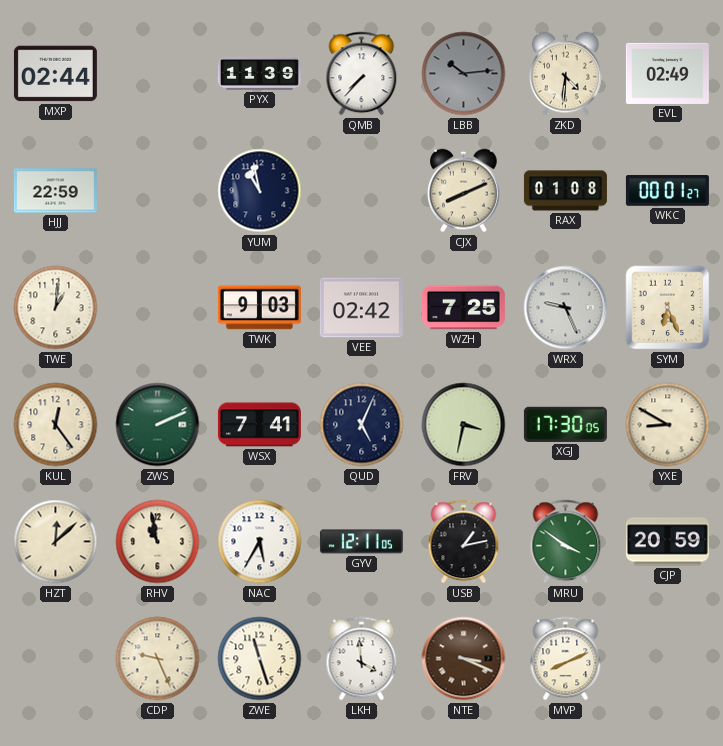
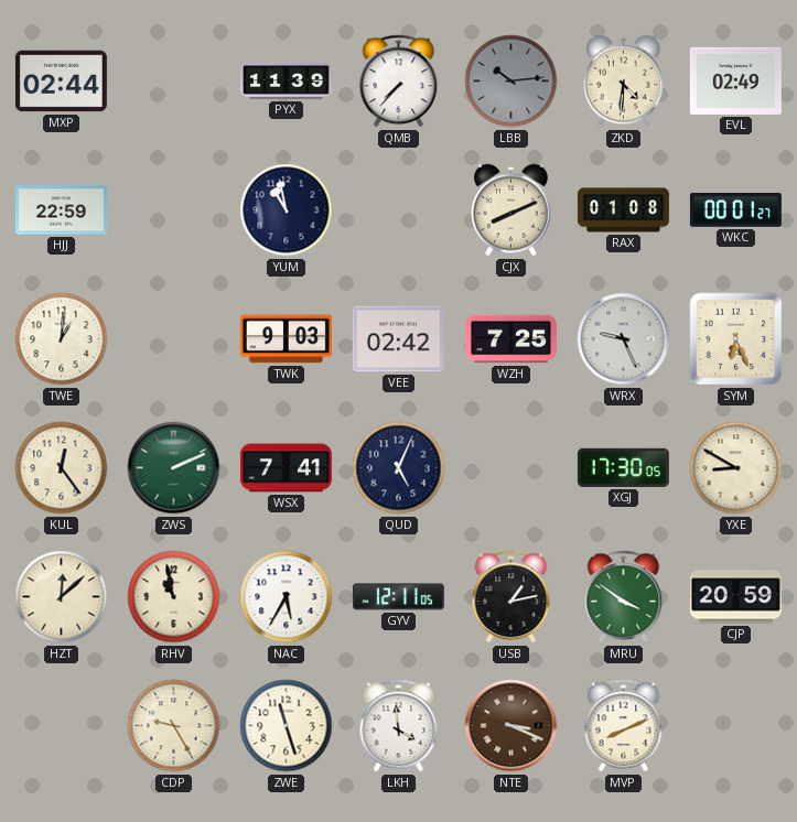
FRV: 3:32 -> none
CDP: 9:26 -> 9:25
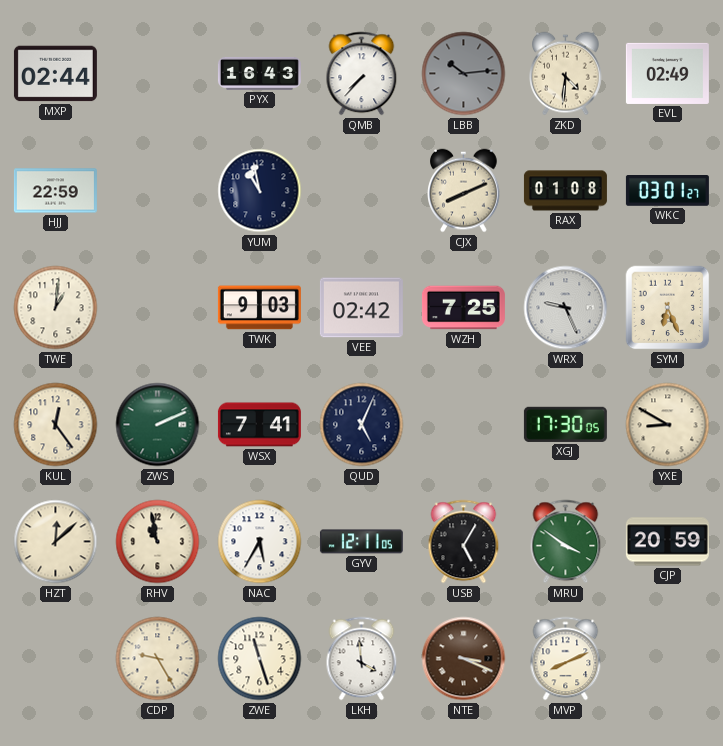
PYX: 11:39 -> 16:43
WKC: 00:01 -> 03:01
USB: 1:13 -> 5:05
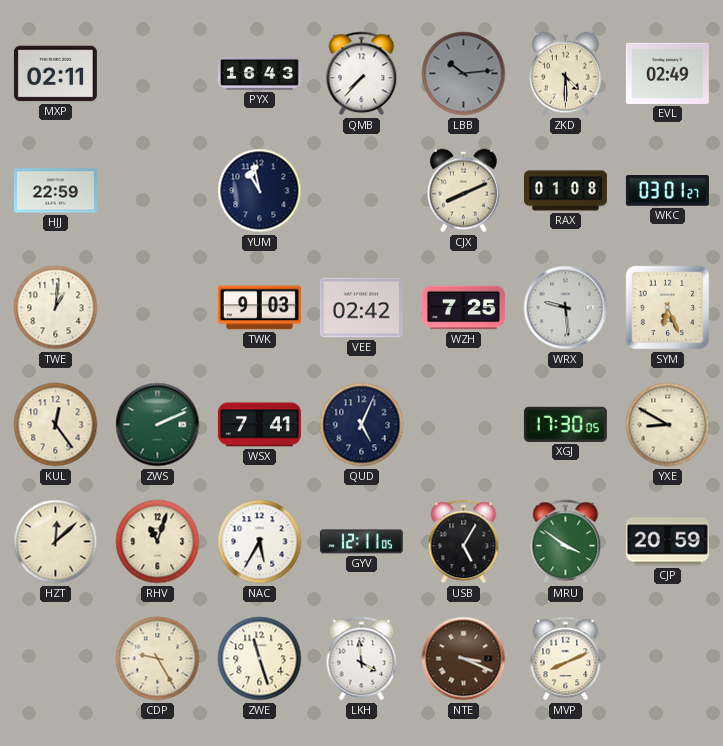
MXP: 02:44 -> 02:11
ZKD: 4:31 -> 4:30
WRX: 9:26 -> 9:29
RHV: 10:58 -> 11:03
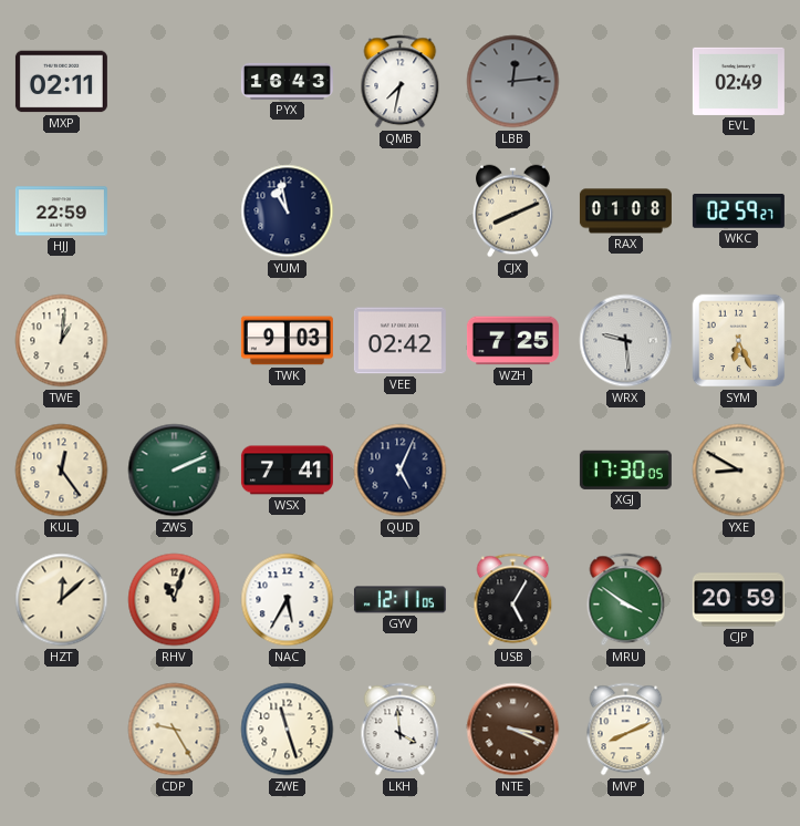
QMB: 7:37 -> 7:32
LBB: 10:14 -> 12:14
ZKD: 4:30 -> none
WKC: 03:01 -> 02:59
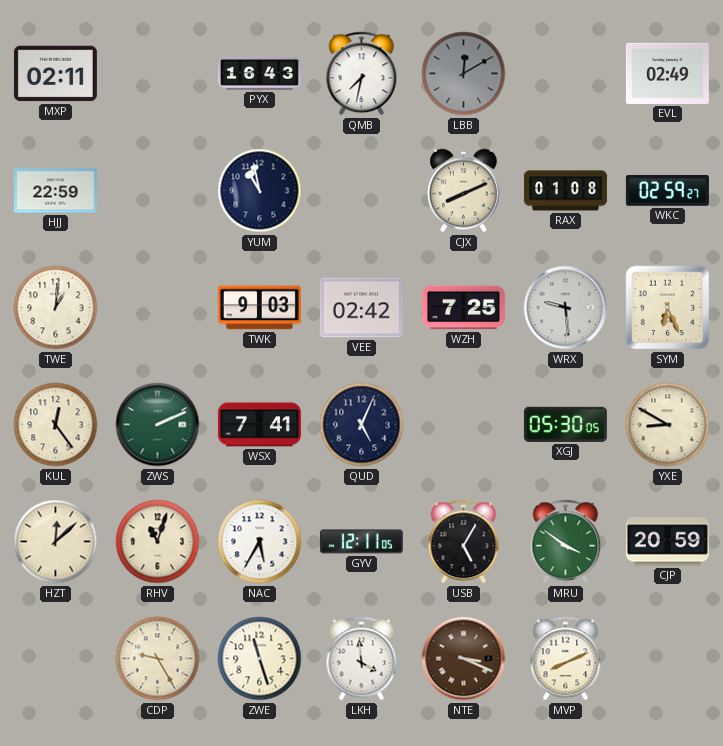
LBB: 12:14 -> 12:10
XGJ: 17:30 -> 05:30
